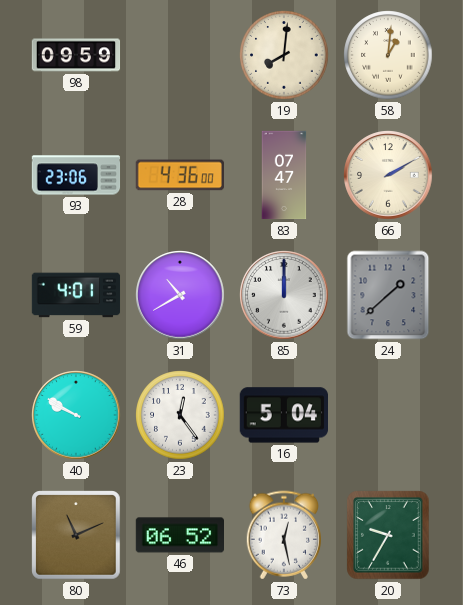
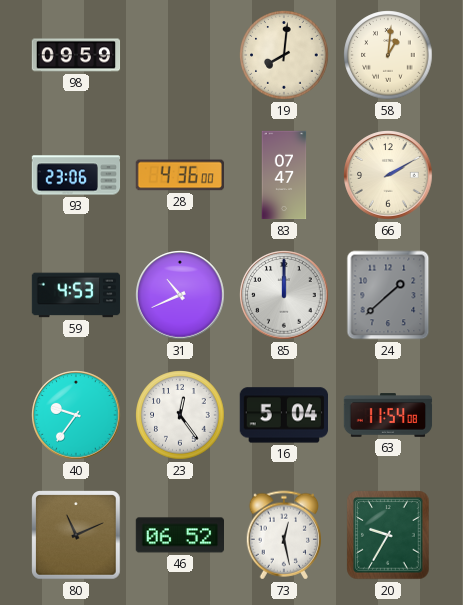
59: 4:01 -> 4:53
31: 10:40 -> 10:41
40: 9:50 -> 9:36
63: none -> 11:54
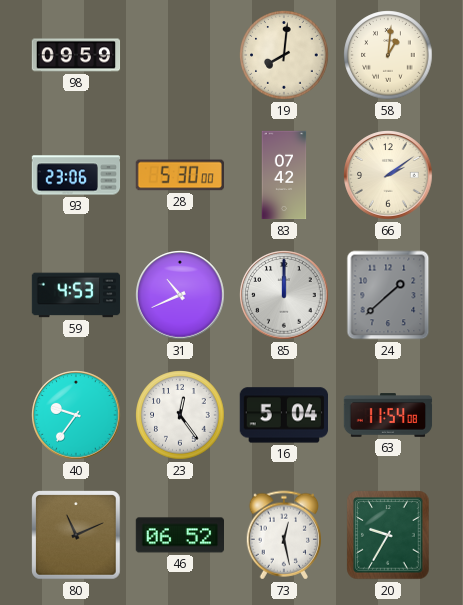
28: 4:36 -> 5:30
83: 07:47 -> 07:42
66: 2:10 -> 2:09
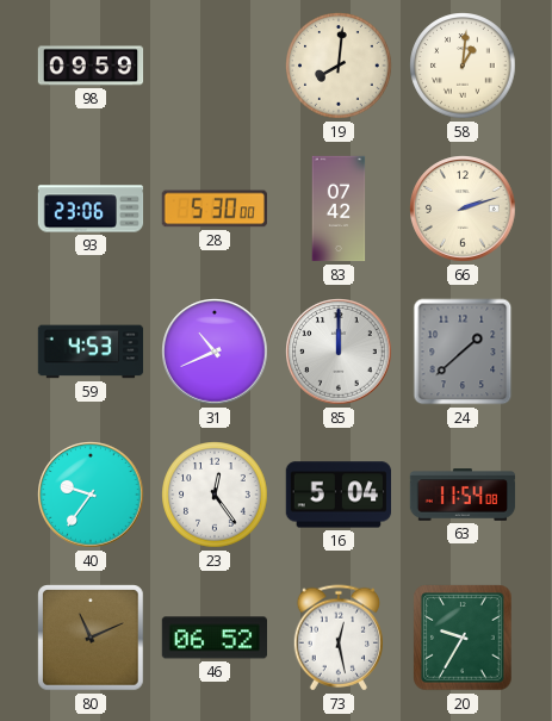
66: 2:09 -> 2:12
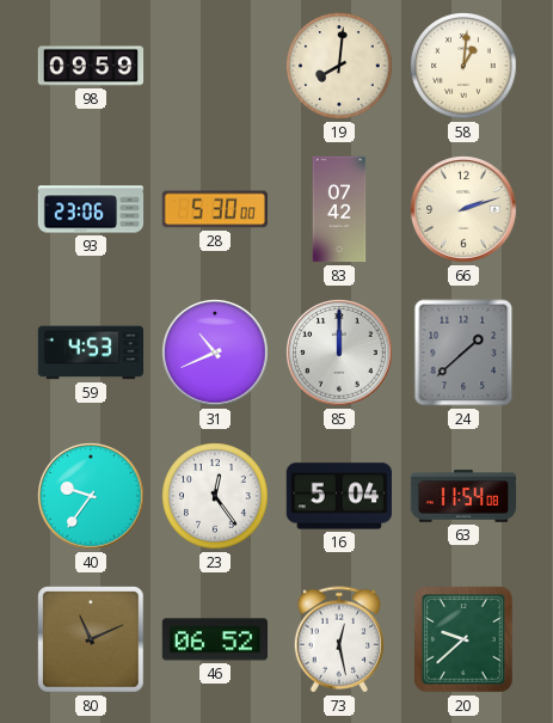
20: 9:35 -> 9:38
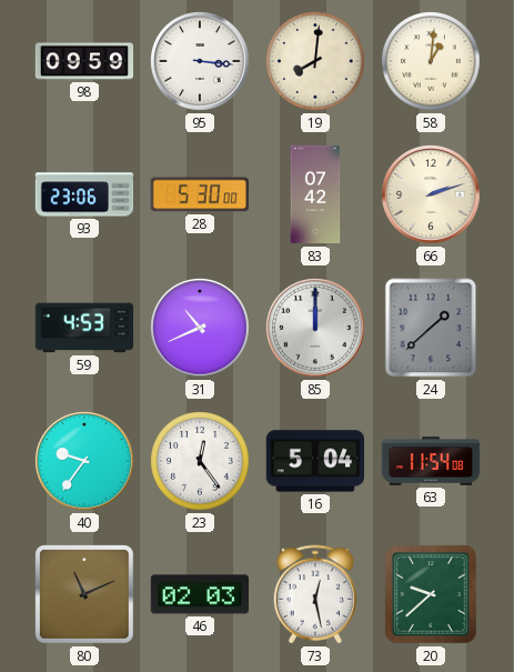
95: none -> 3:16
46: 06:52 -> 02:03
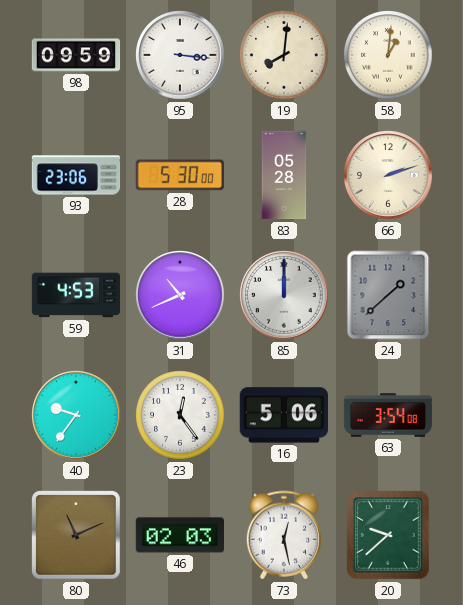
83: 07:42 -> 05:28
16: 5:04 -> 5:06
63: 11:54 -> 3:54
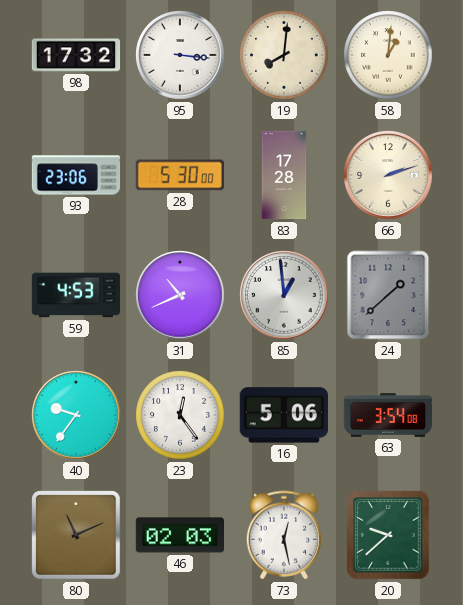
98: 09:59 -> 17:32
83: 05:28 -> 17:28
85: 12:00 -> 12:59
